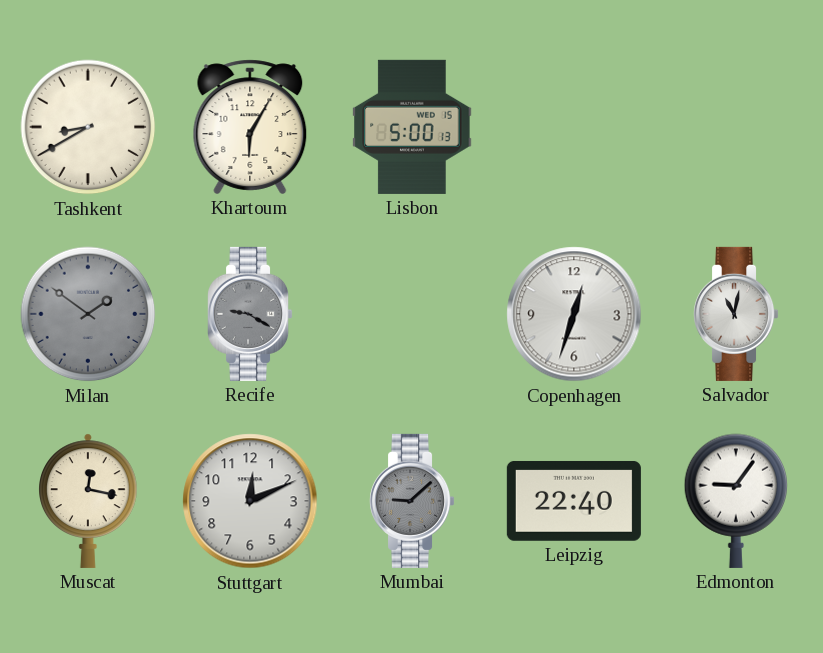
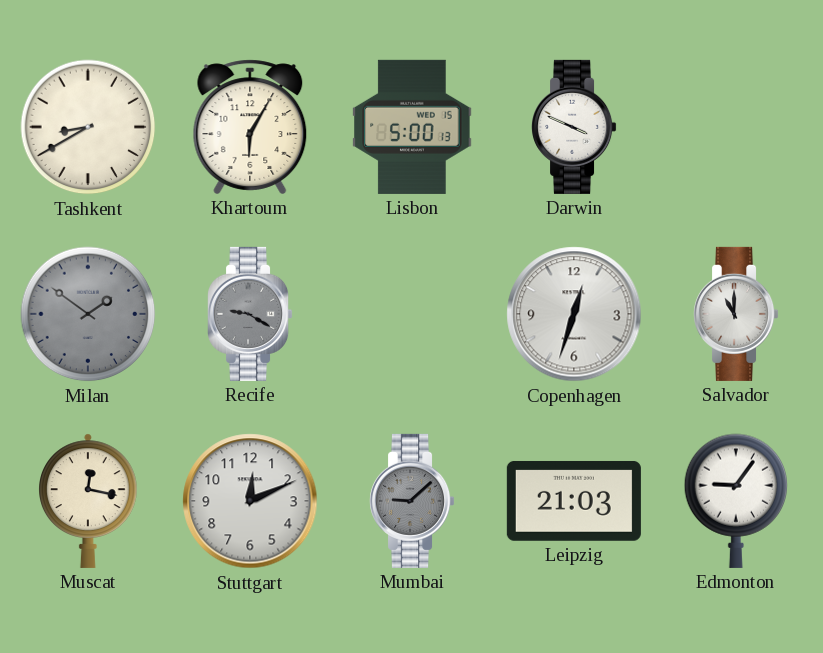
Darwin: none -> 3:49
Salvador: 11:02 -> 11:00
Leipzig: 22:40 -> 21:03
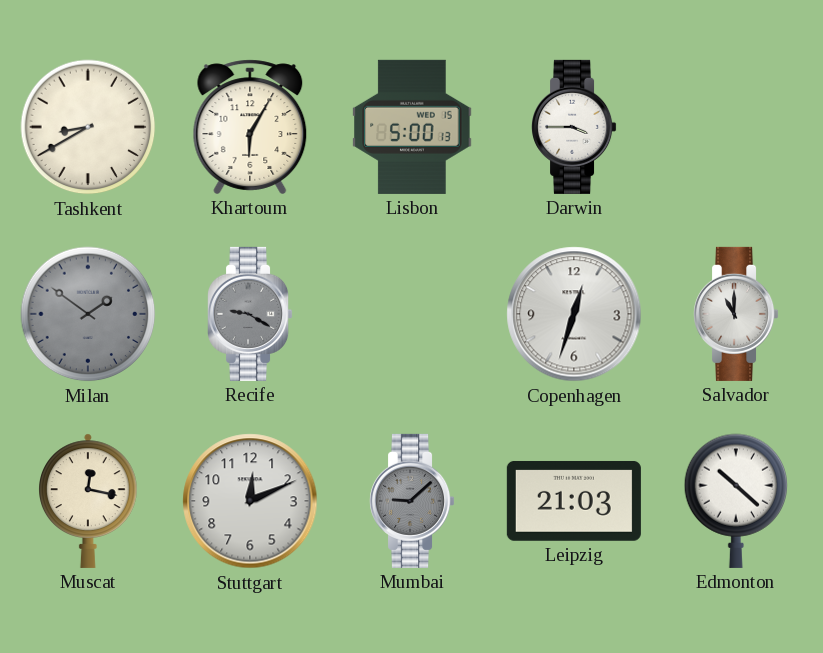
Darwin: 3:49 -> 3:45
Edmonton: 9:06 -> 10:22
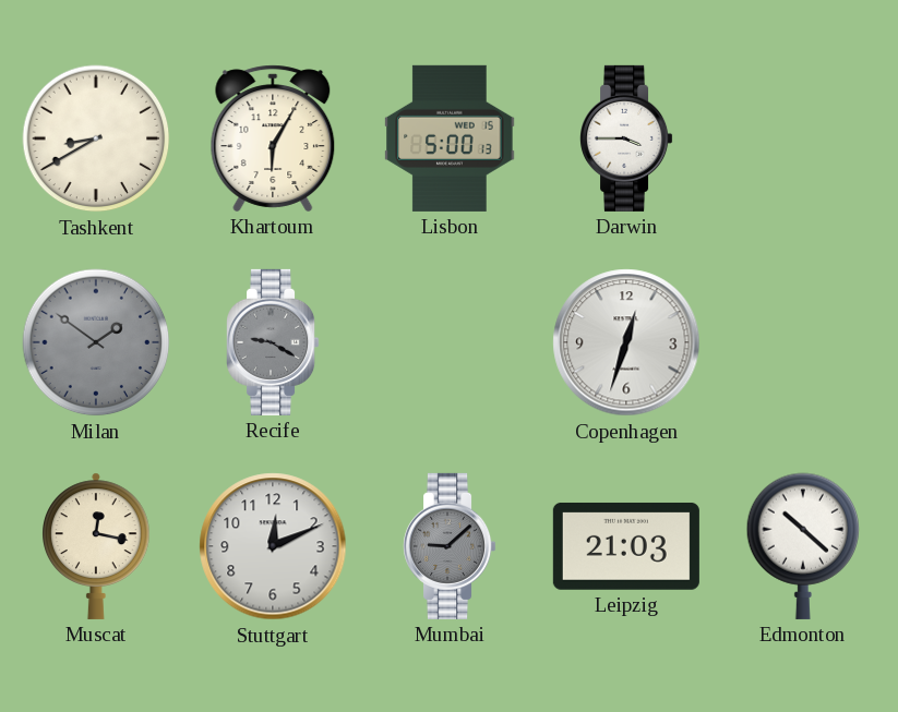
Salvador: 11:00 -> none
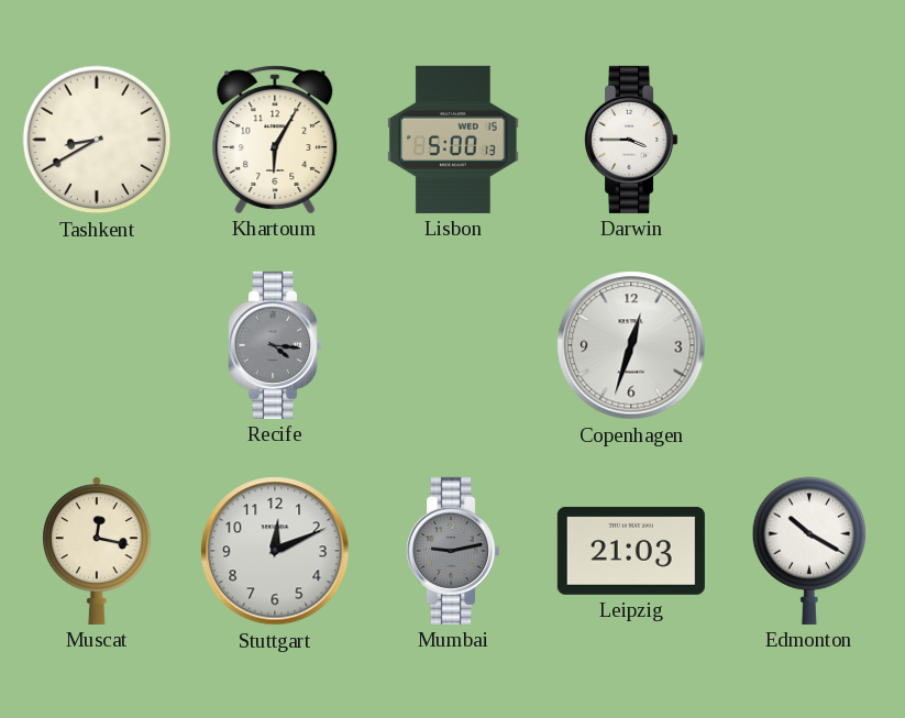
Milan: 1:51 -> none
Recife: 9:20 -> 4:16
Mumbai: 9:08 -> 9:13
Edmonton: 10:22 -> 10:20
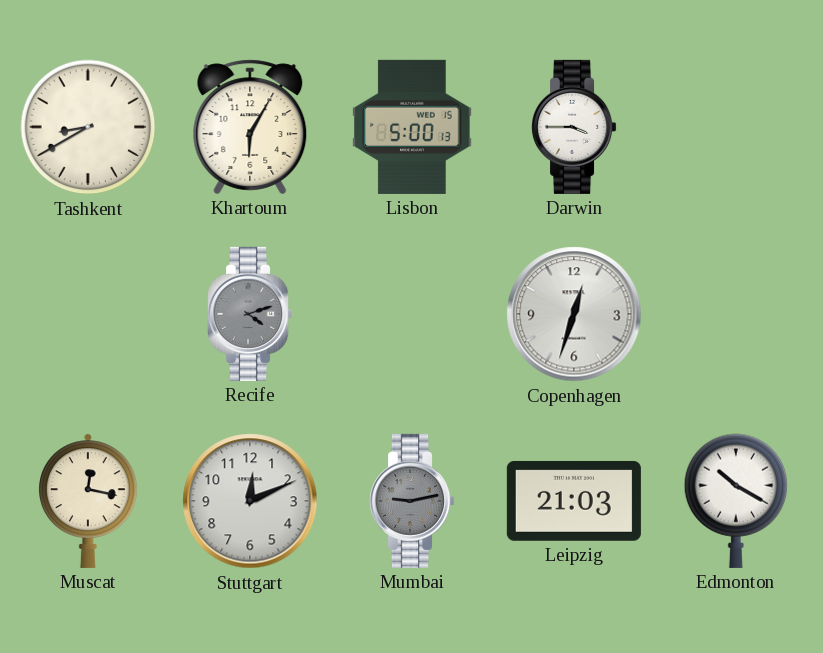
Recife: 4:16 -> 4:12
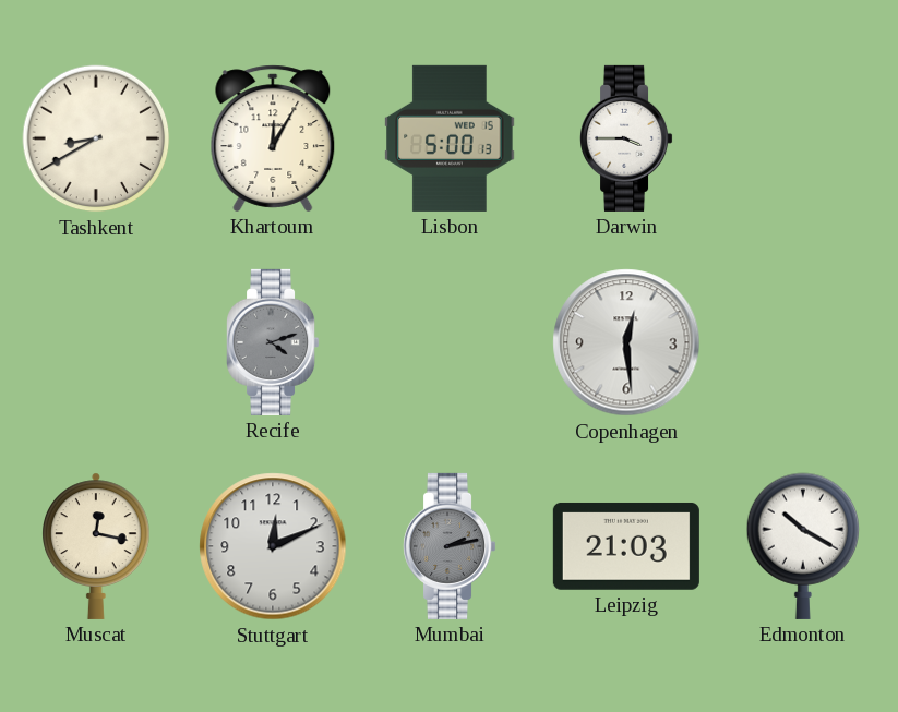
Khartoum: 6:05 -> 12:05
Copenhagen: 12:33 -> 12:29
Mumbai: 9:13 -> 2:13
